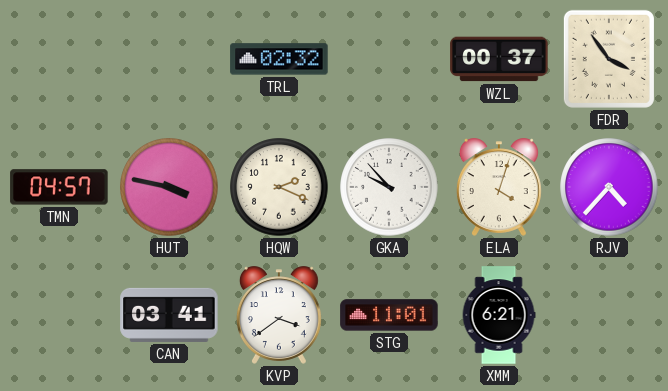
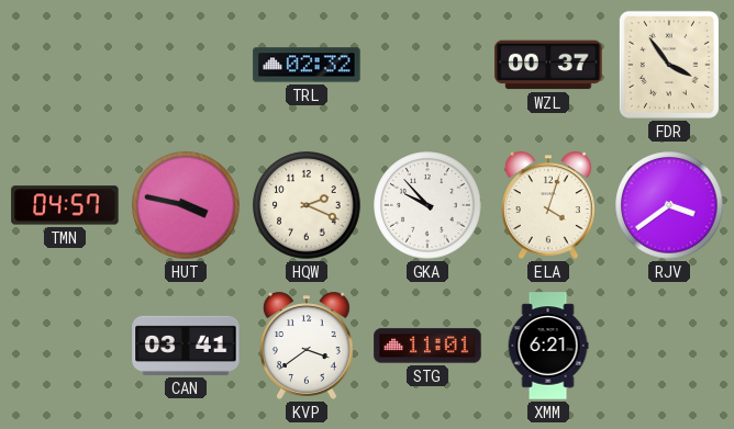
RJV: 4:37 -> 3:39
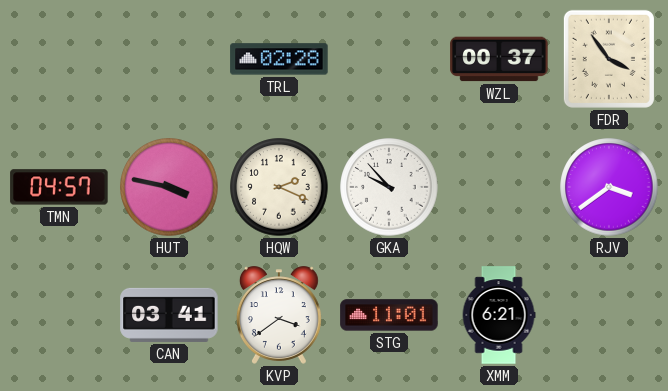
TRL: 02:32 -> 02:28
ELA: 4:03 -> none
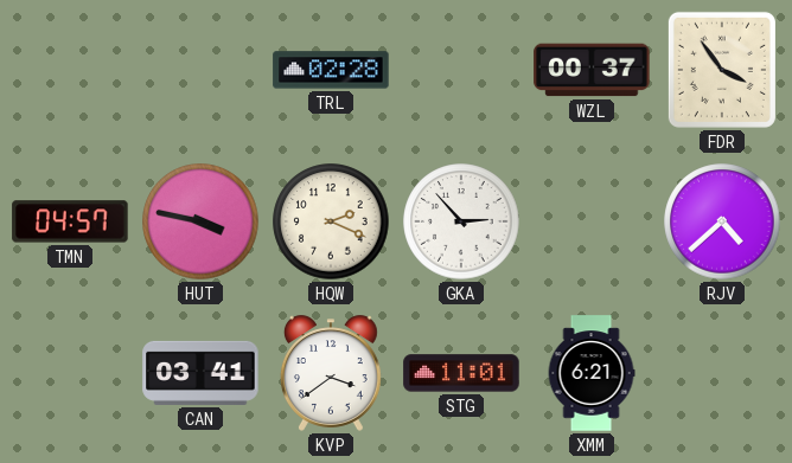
GKA: 9:53 -> 2:53
RJV: 3:39 -> 4:38
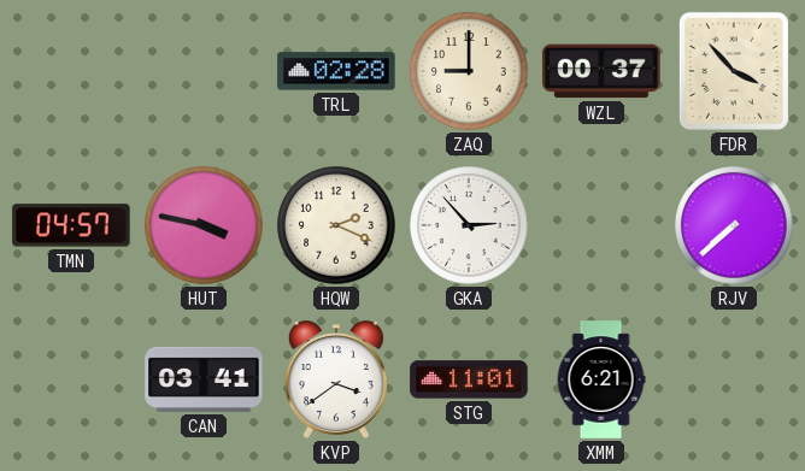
ZAQ: none -> 9:00
FDR: 3:54 -> 3:53
RJV: 4:38 -> 7:38
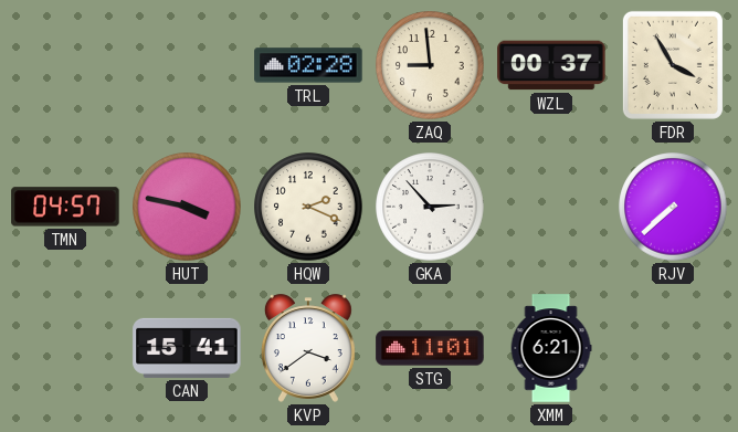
ZAQ: 9:00 -> 8:59
FDR: 3:53 -> 3:55
CAN: 03:41 -> 15:41
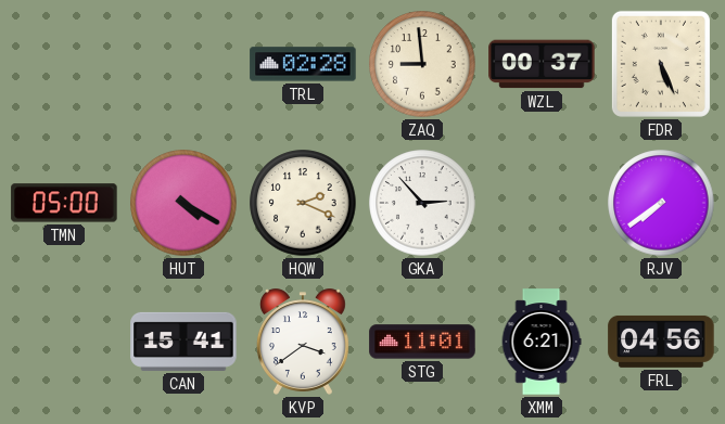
FDR: 3:55 -> 5:26
TMN: 04:57 -> 05:00
HUT: 3:47 -> 4:20
RJV: 7:38 -> 7:39
FRL: none -> 04:56
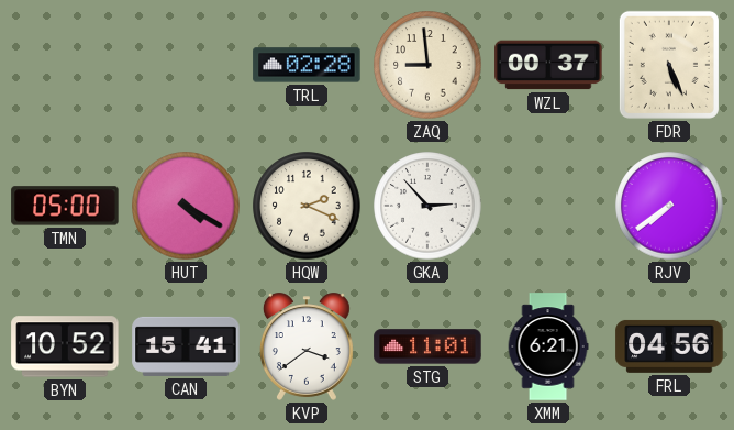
BYN: none -> 10:52
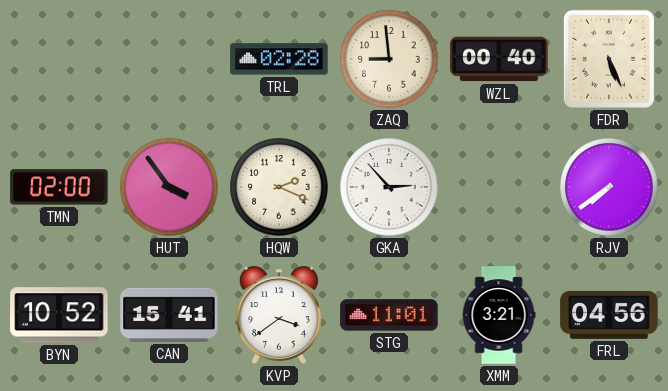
WZL: 00:37 -> 00:40
TMN: 05:00 -> 02:00
HUT: 4:20 -> 3:54
XMM: 6:21 -> 3:21
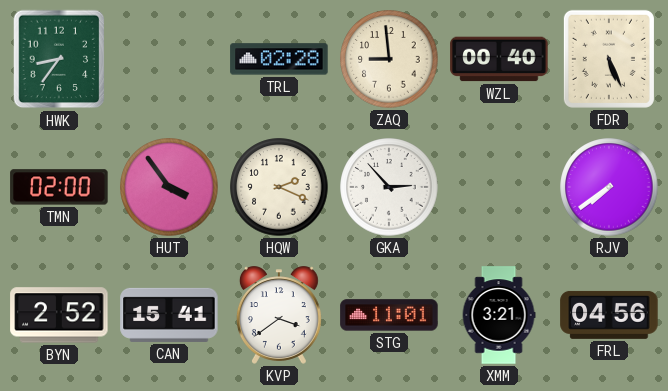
HWK: none -> 8:36
BYN: 10:52 -> 2:52
